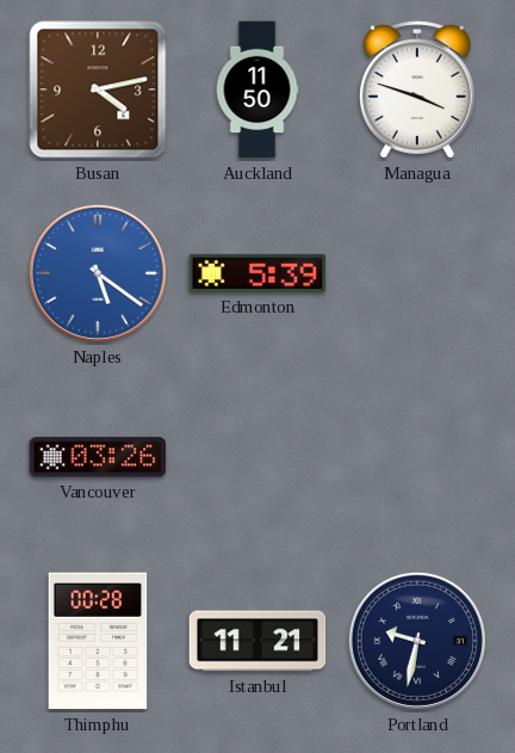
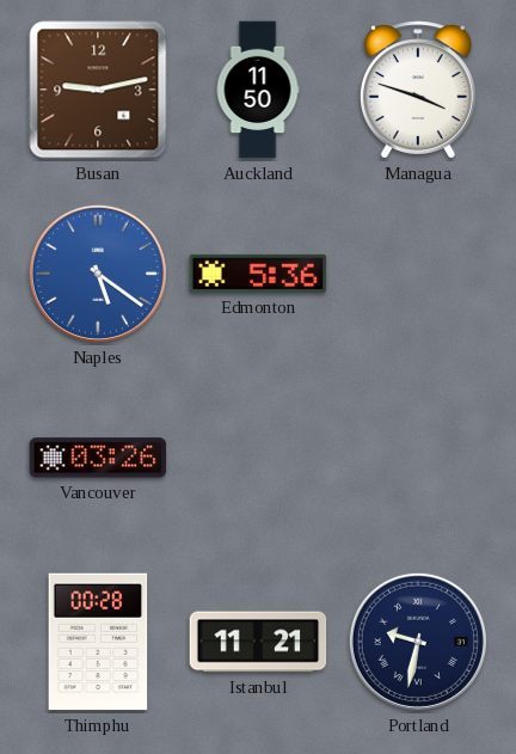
Busan: 4:13 -> 9:13
Edmonton: 5:39 -> 5:36
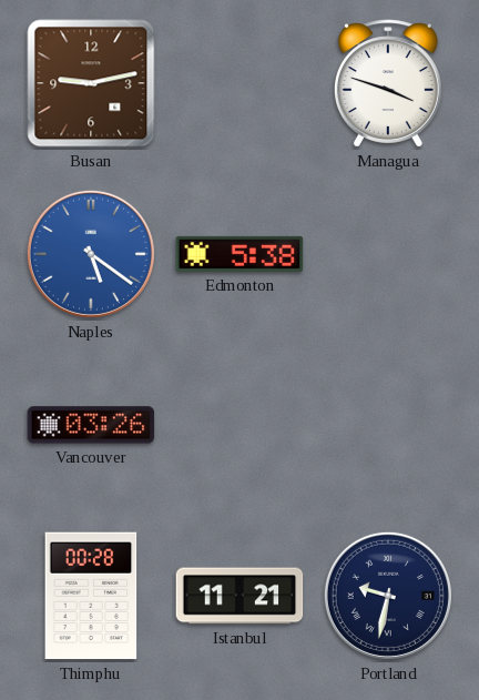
Auckland: 11:50 -> none
Edmonton: 5:36 -> 5:38
